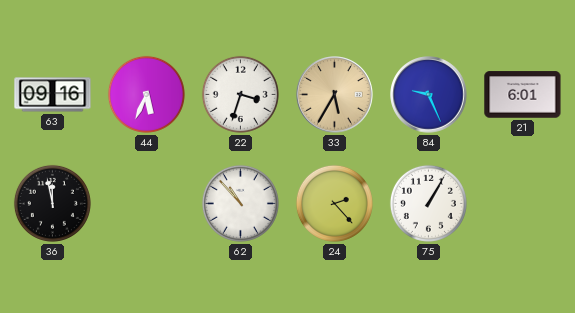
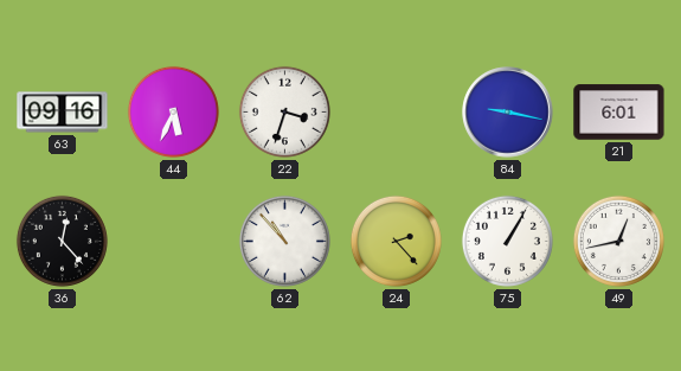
33: 5:35 -> none
84: 9:26 -> 9:17
36: 11:58 -> 12:23
49: none -> 12:43
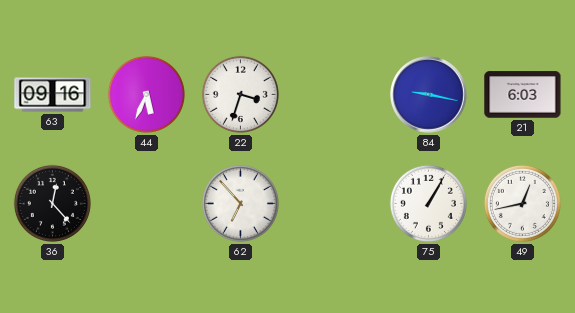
21: 6:01 -> 6:03
62: 10:53 -> 6:53
24: 2:23 -> none
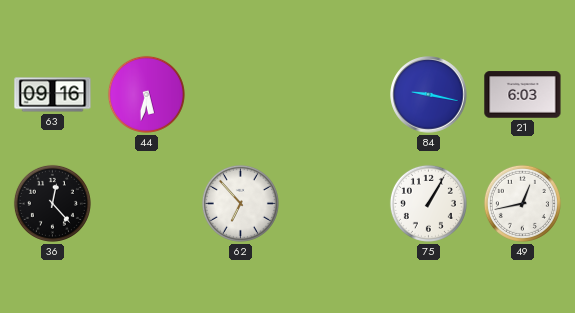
44: 5:34 -> 5:32
22: 3:33 -> none
